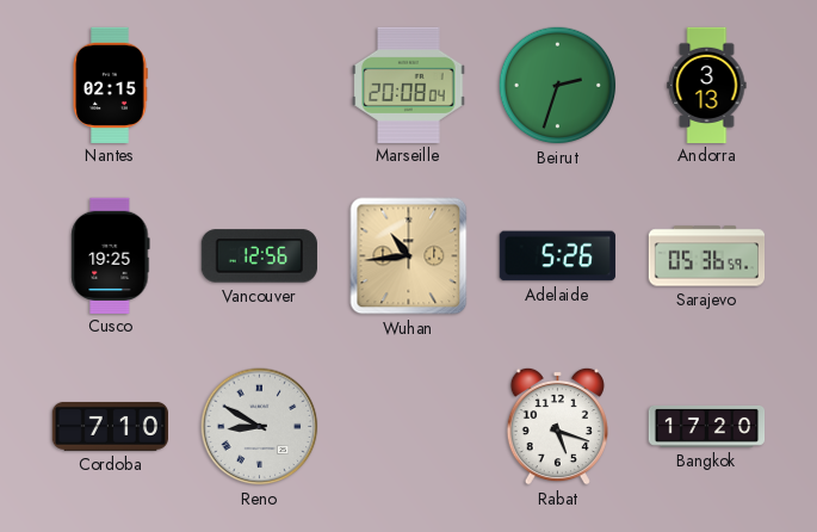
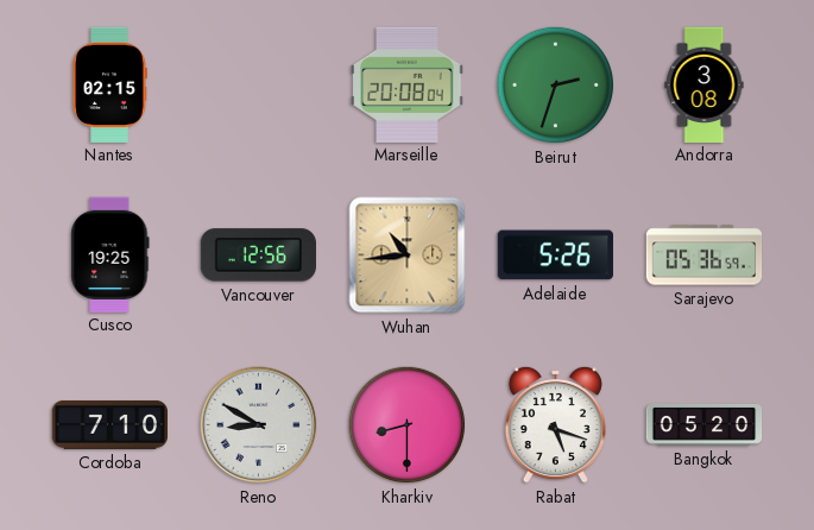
Andorra: 3:13 -> 3:08
Kharkiv: none -> 8:30
Bangkok: 17:20 -> 05:20
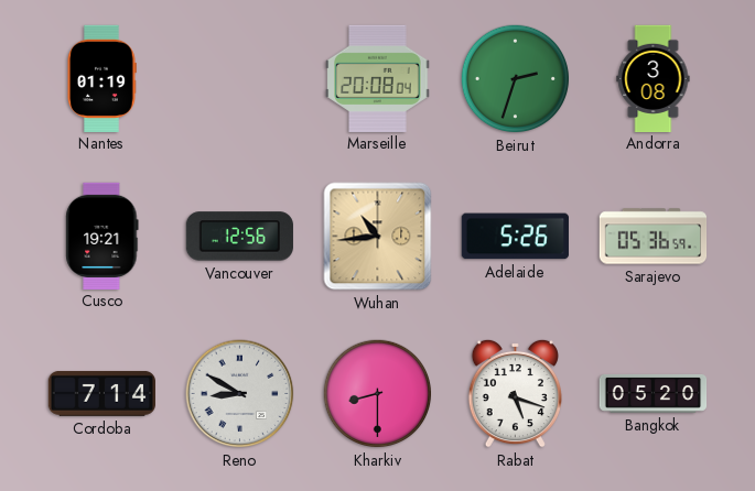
Nantes: 02:15 -> 01:19
Cusco: 19:25 -> 19:21
Cordoba: 7:10 -> 7:14
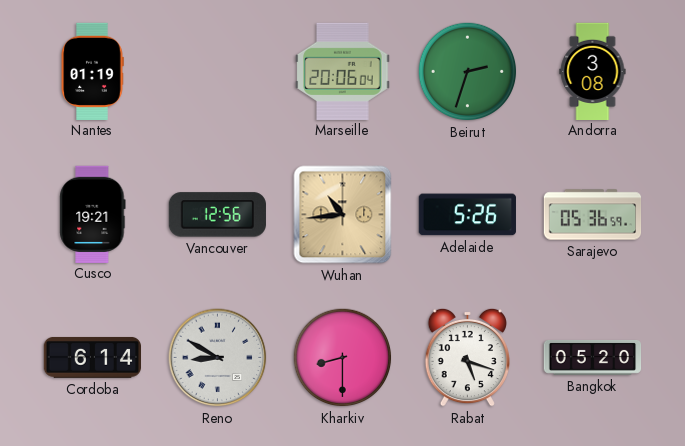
Marseille: 20:08 -> 20:06
Cordoba: 7:14 -> 6:14
